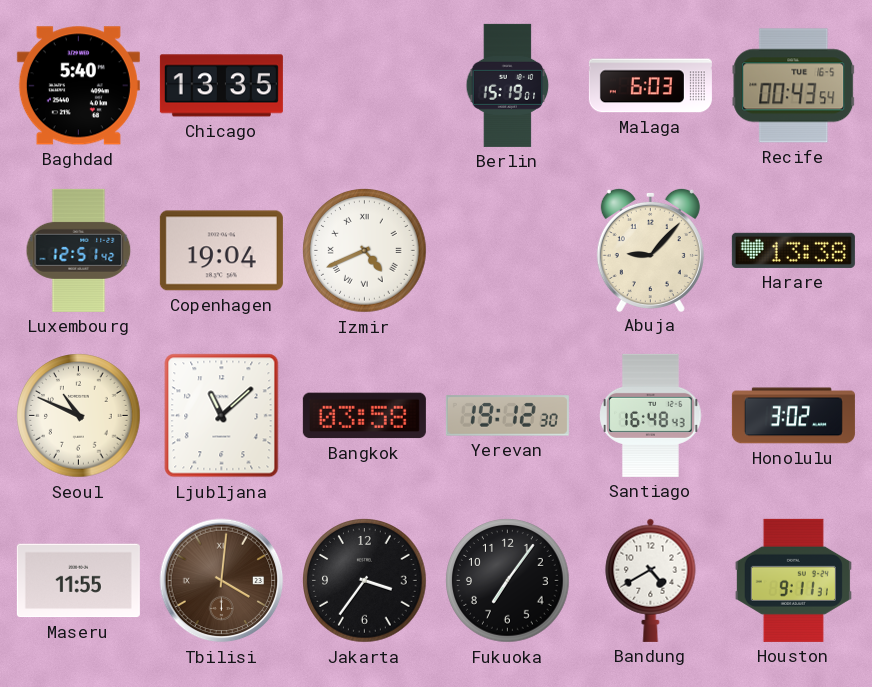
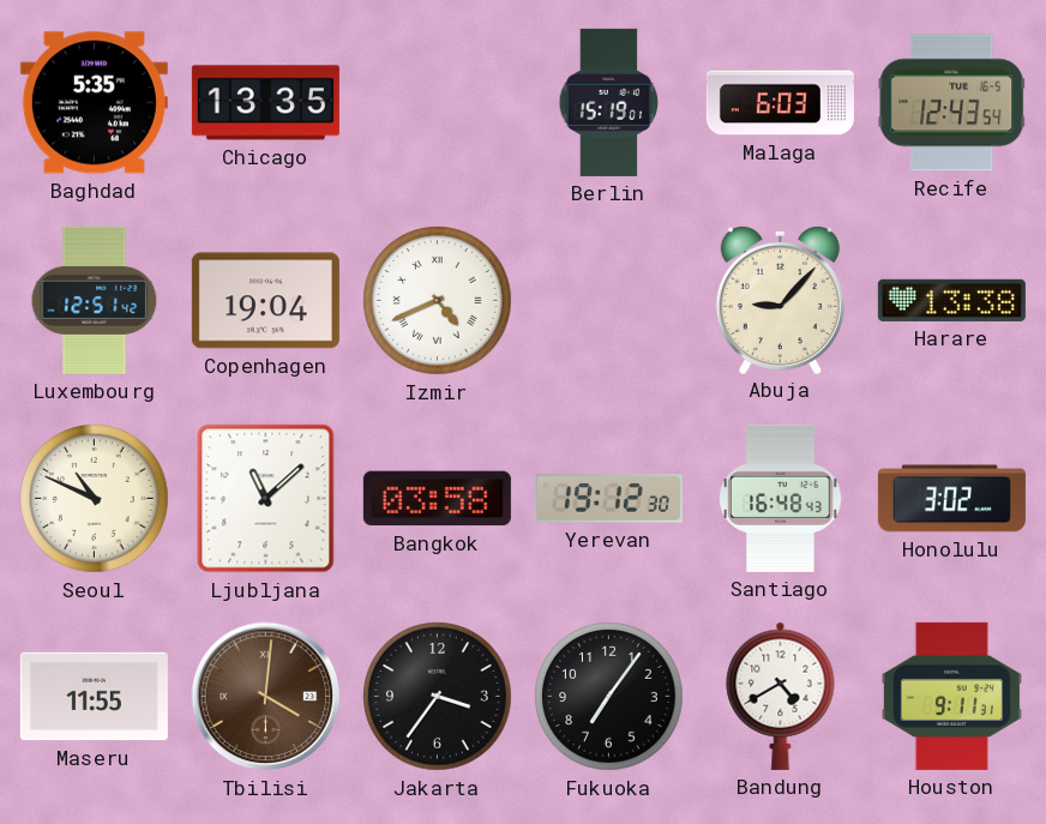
Baghdad: 5:40 -> 5:35
Recife: 00:43 -> 12:43
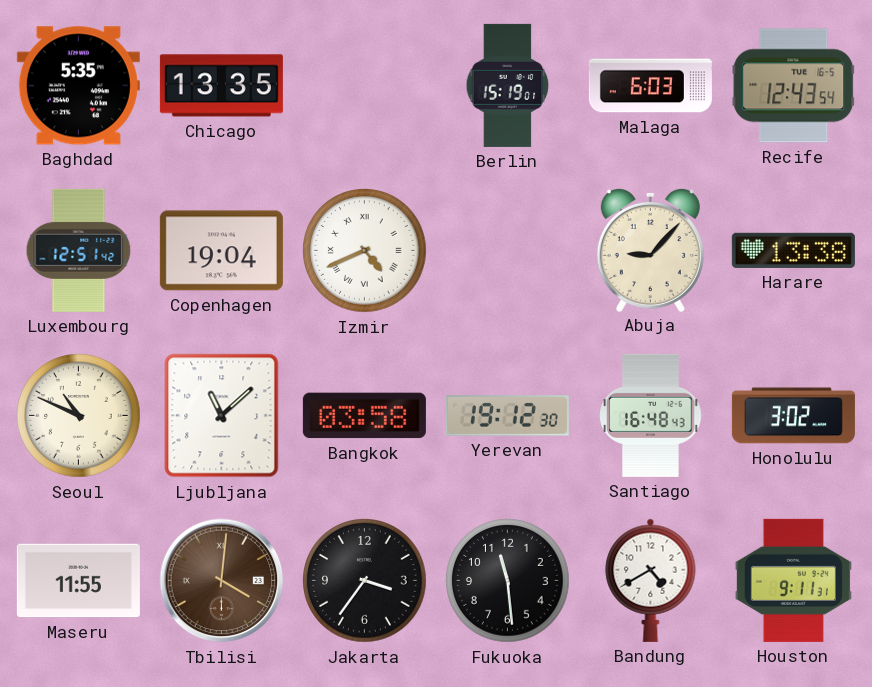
Fukuoka: 7:06 -> 11:29
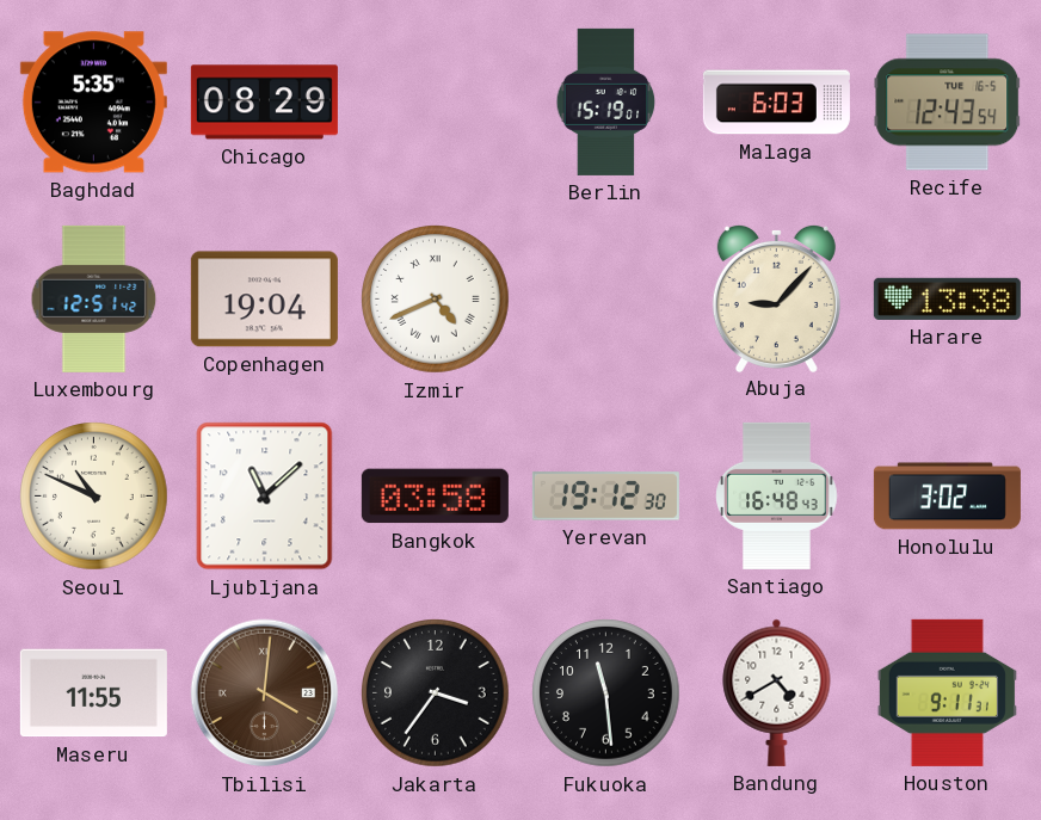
Chicago: 13:35 -> 08:29
